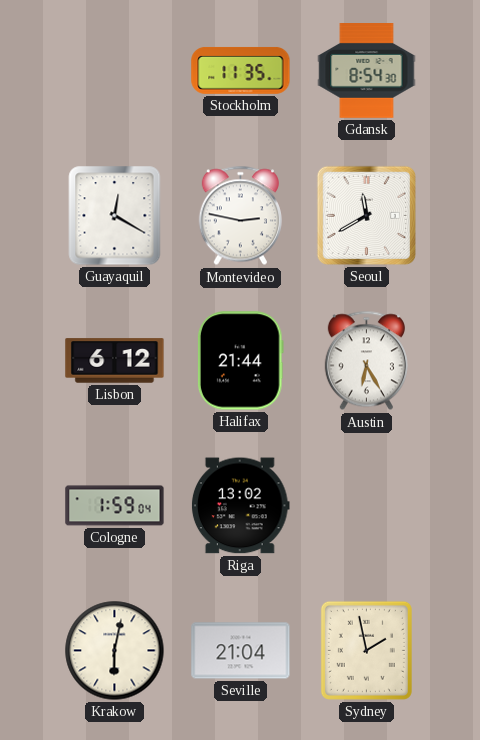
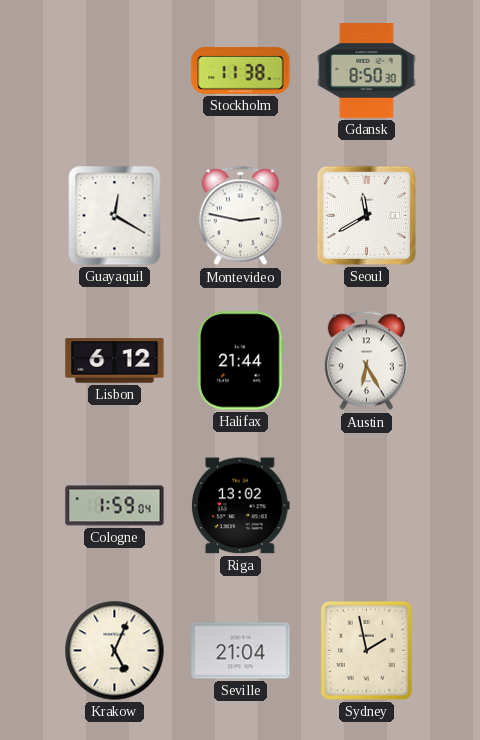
Stockholm: 11:35 -> 11:38
Gdansk: 8:54 -> 8:50
Krakow: 6:02 -> 5:04
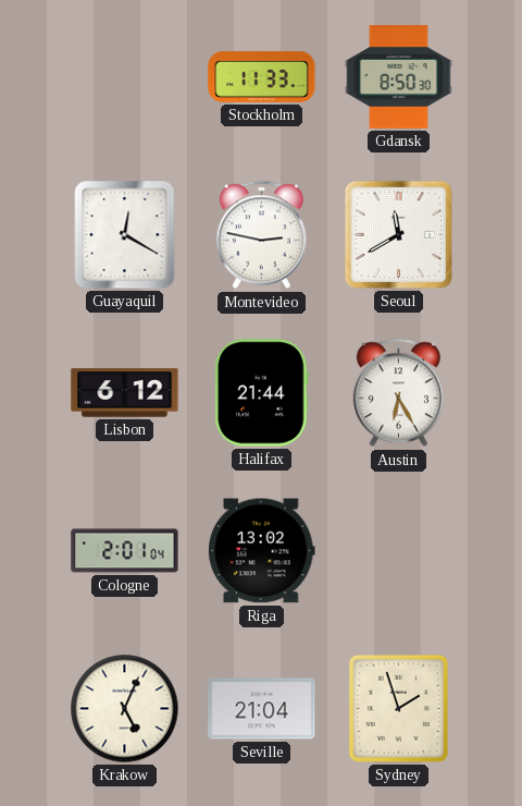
Stockholm: 11:38 -> 11:33
Cologne: 1:59 -> 2:01
Sydney: 1:58 -> 1:57
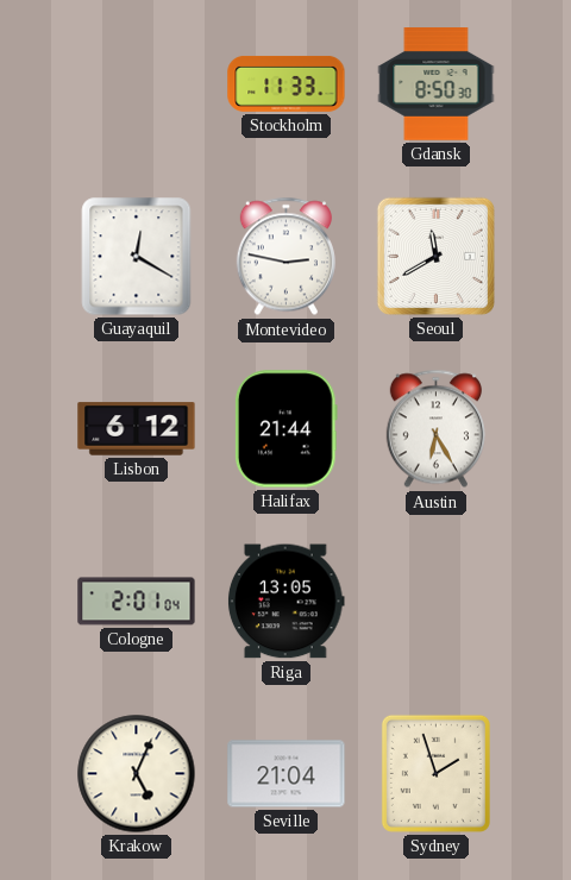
Riga: 13:02 -> 13:05
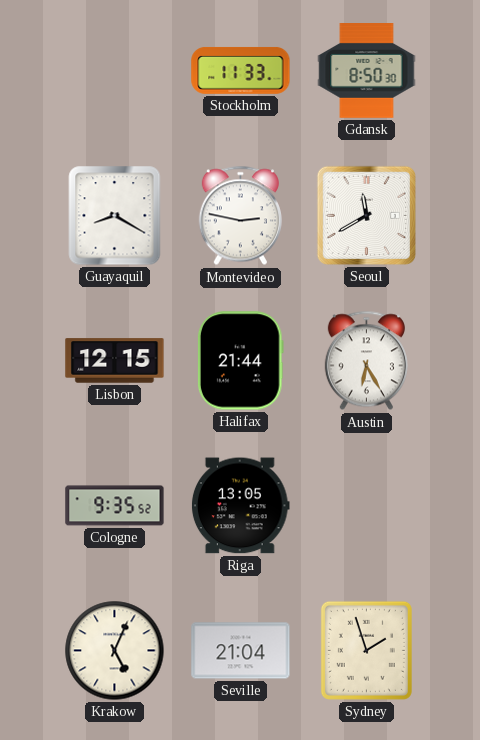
Guayaquil: 12:20 -> 8:20
Lisbon: 6:12 -> 12:15
Cologne: 2:01 -> 9:35
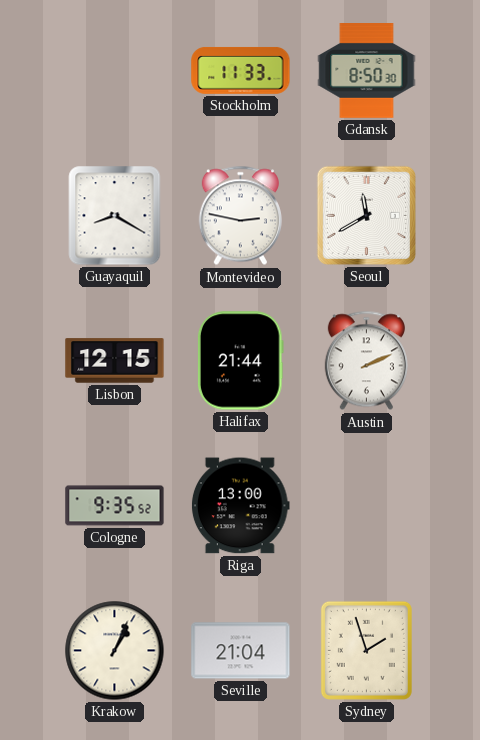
Austin: 6:25 -> 2:11
Riga: 13:05 -> 13:00
Krakow: 5:04 -> 1:04
